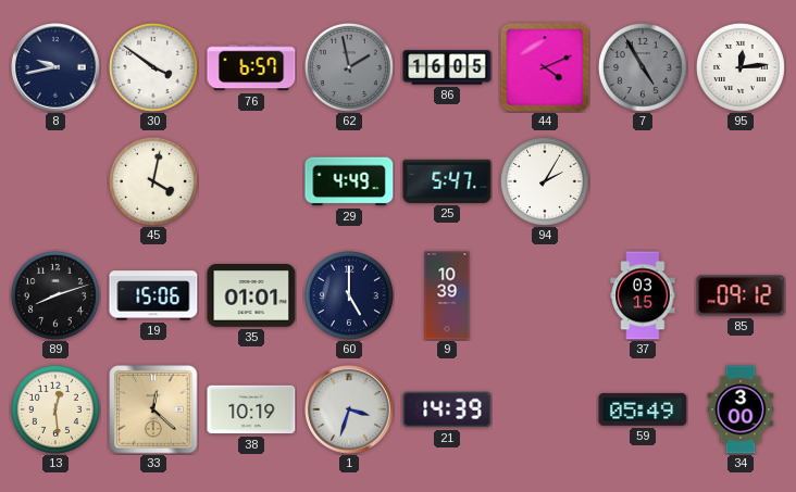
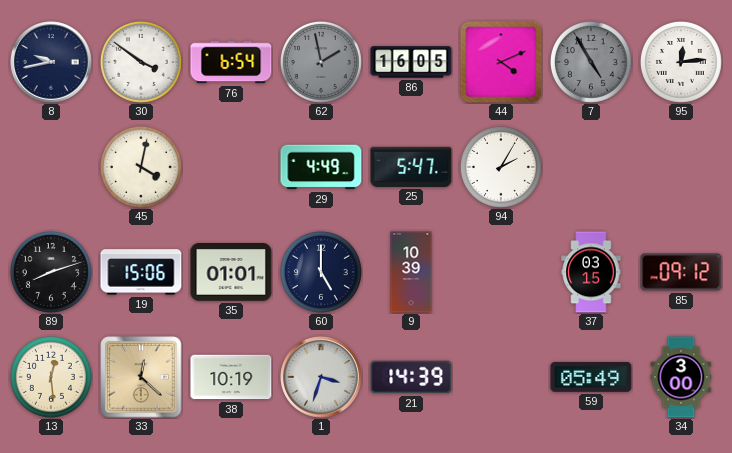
76: 6:57 -> 6:54
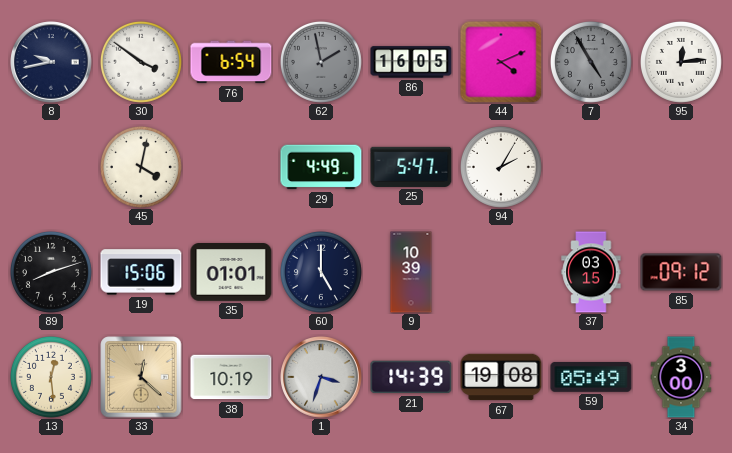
67: none -> 19:08
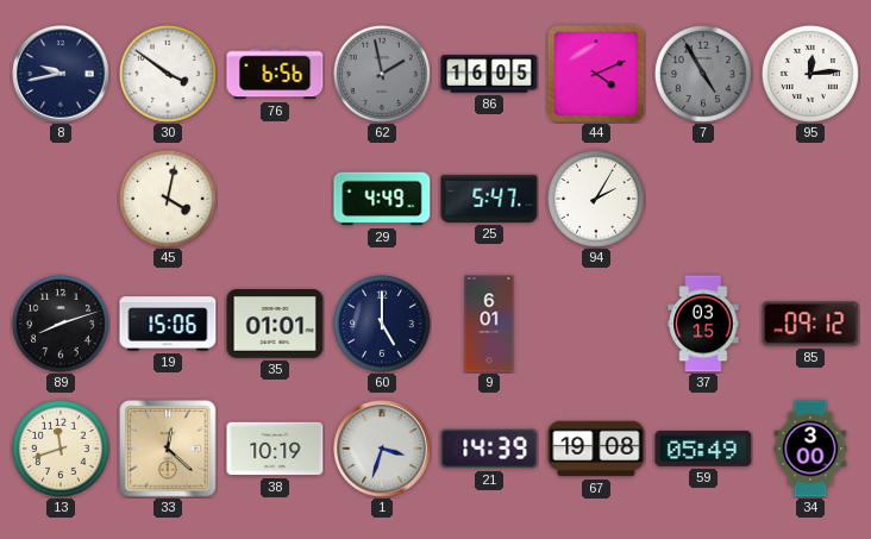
76: 6:54 -> 6:56
9: 10:39 -> 6:01
13: 12:29 -> 11:42
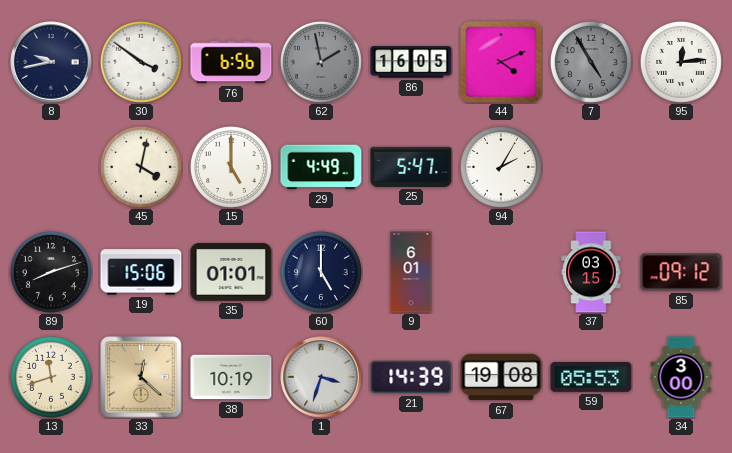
15: none -> 5:00
59: 05:49 -> 05:53
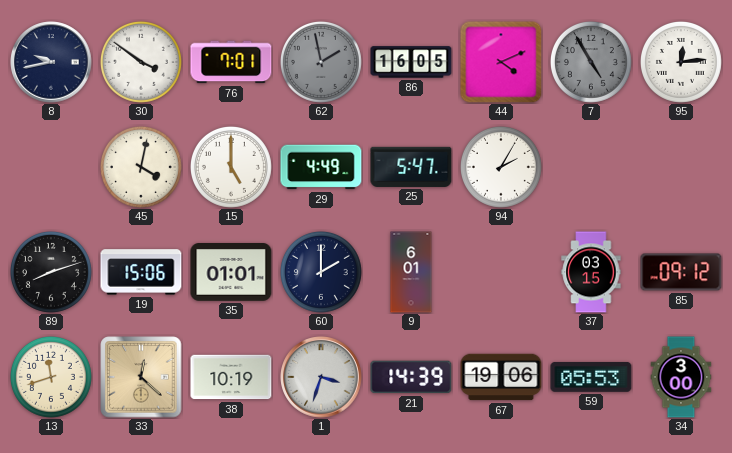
76: 6:56 -> 7:01
60: 5:00 -> 2:00
67: 19:08 -> 19:06
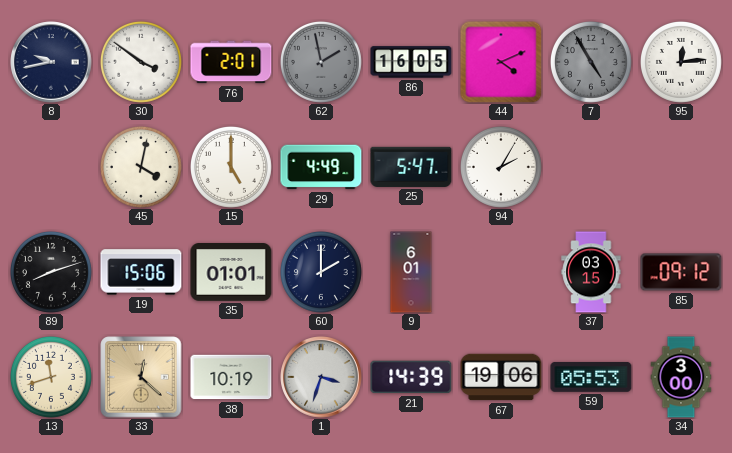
76: 7:01 -> 2:01
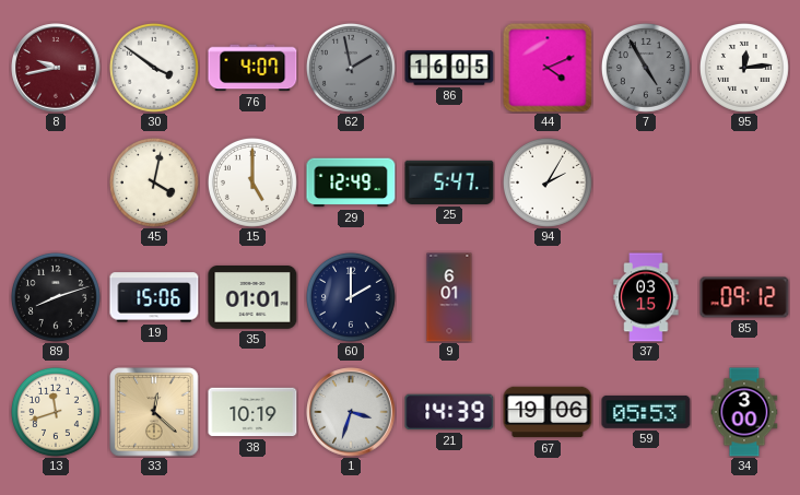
8 dial: navy -> burgundy
76: 2:01 -> 4:07
29: 4:49 -> 12:49
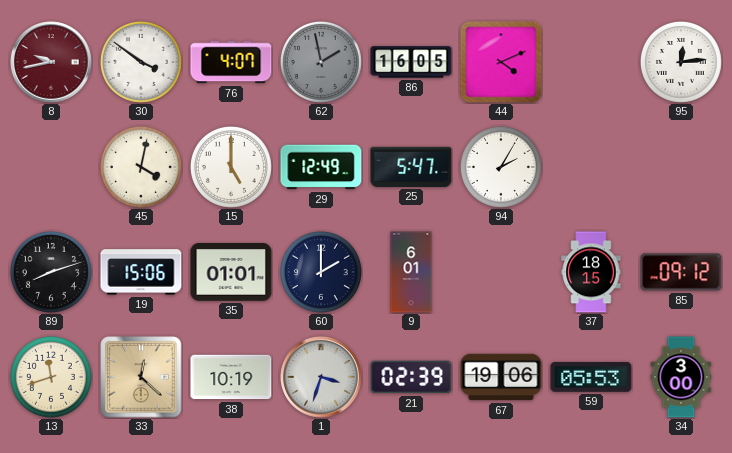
7: 4:55 -> none
37: 03:15 -> 18:15
21: 14:39 -> 02:39
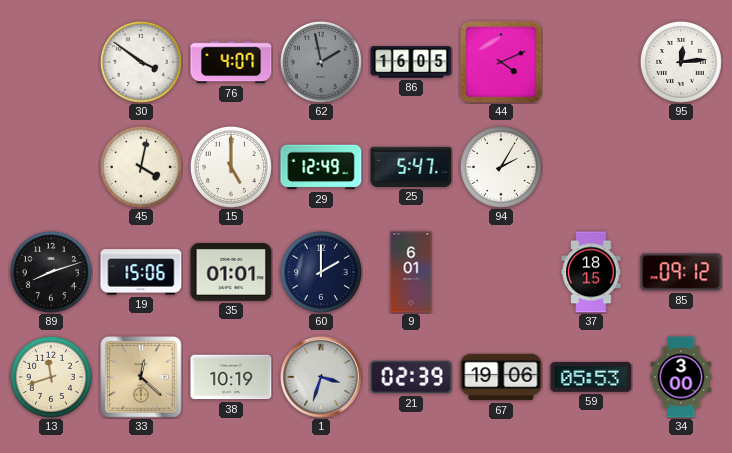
8: 9:43 -> none
